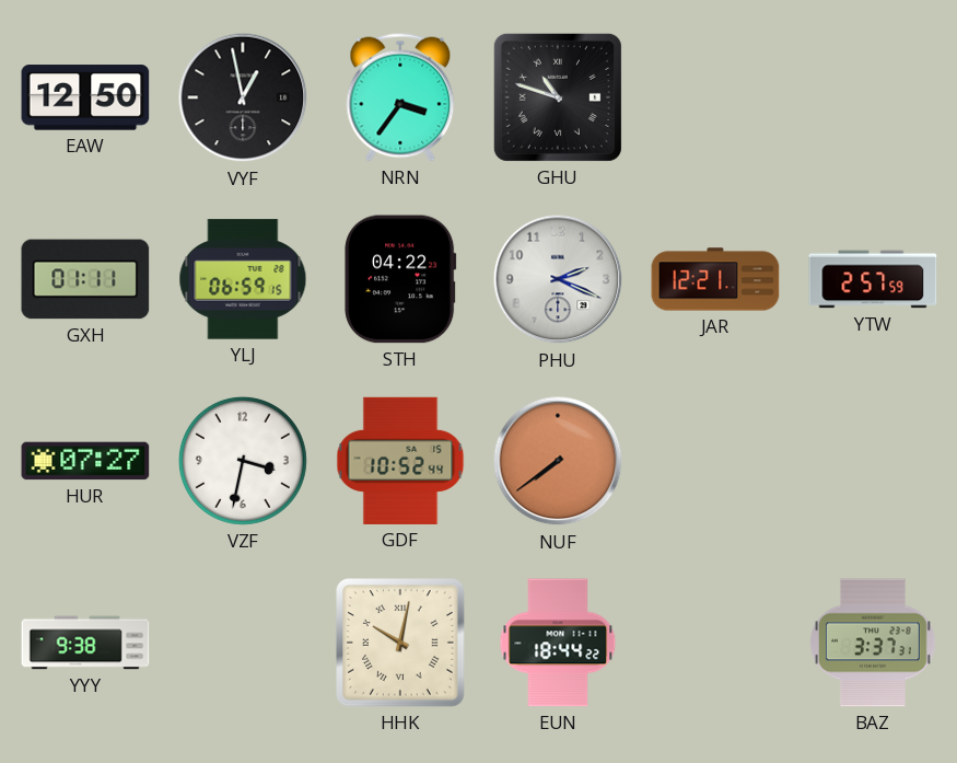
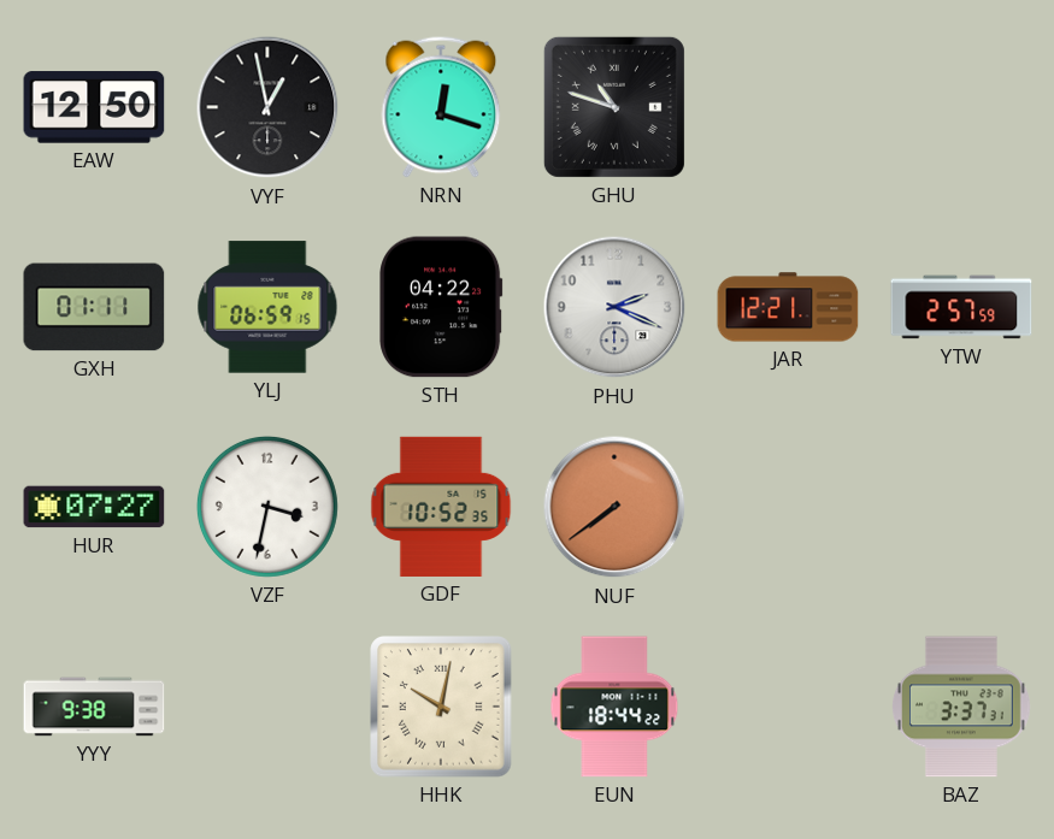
NRN: 3:36 -> 12:18
GDF: 10:52:44 -> 10:52:35
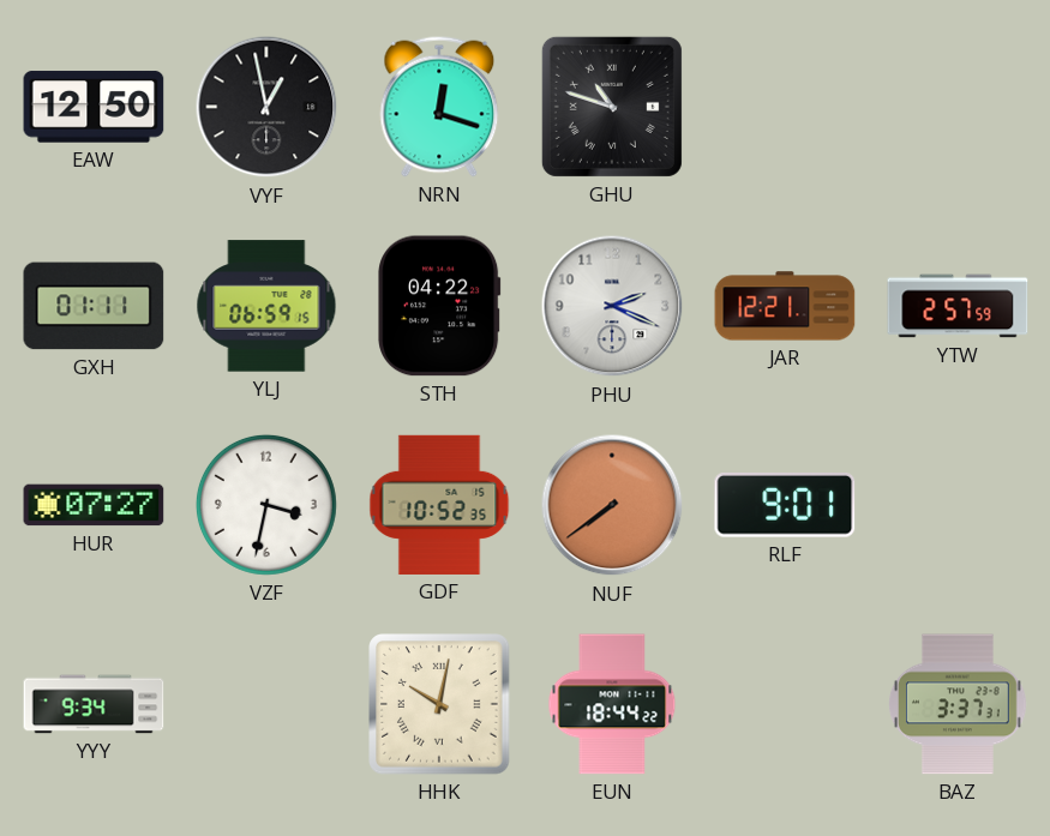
RLF: none -> 9:01
YYY: 9:38 -> 9:34
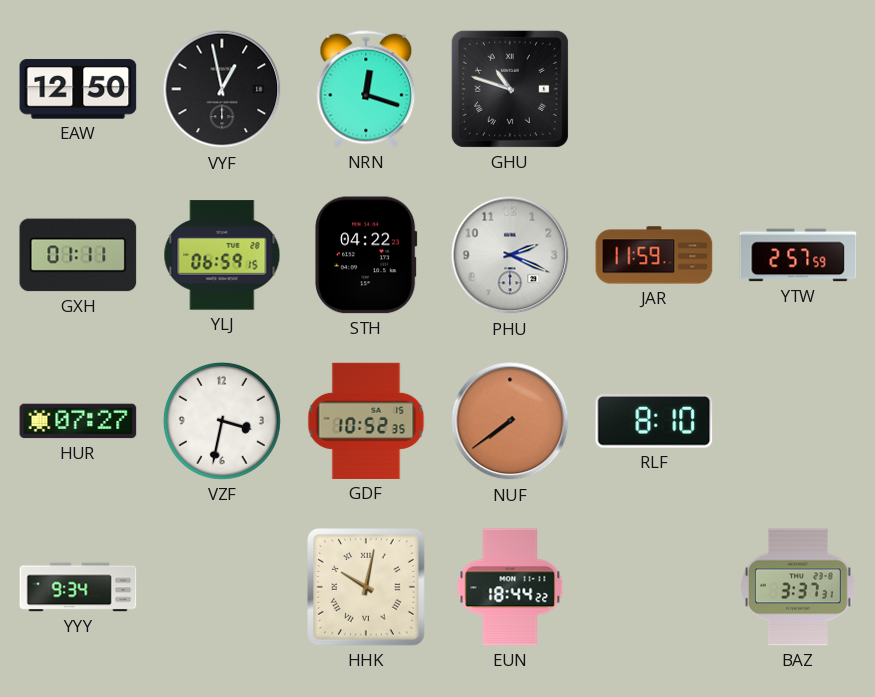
JAR: 12:21 -> 11:59
RLF: 9:01 -> 8:10
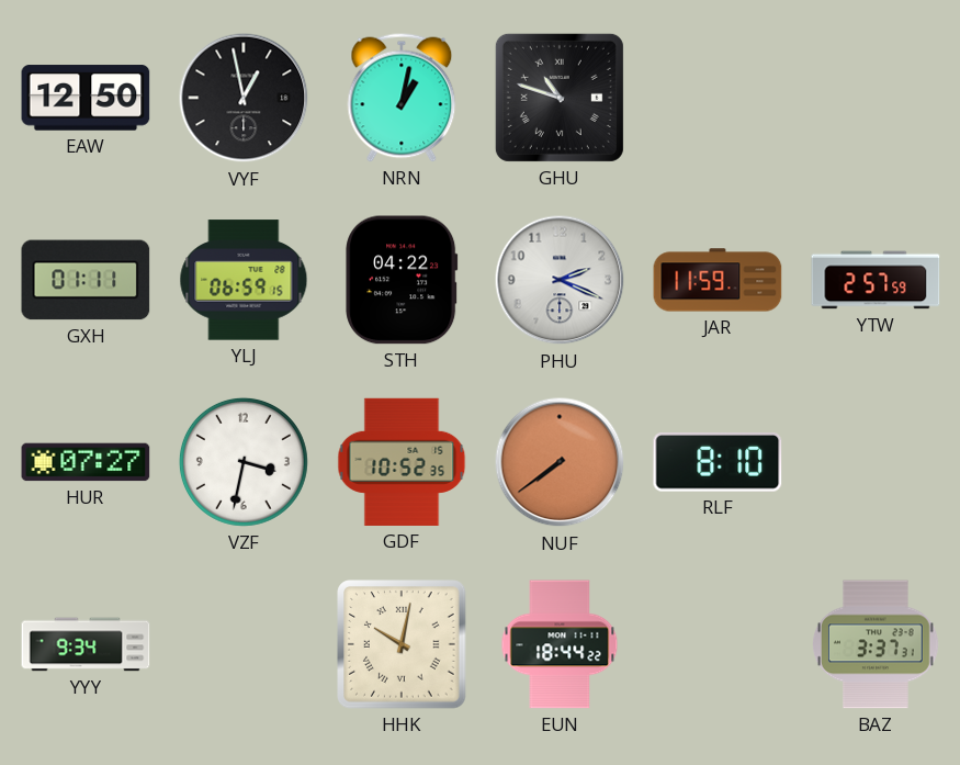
NRN: 12:18 -> 1:02
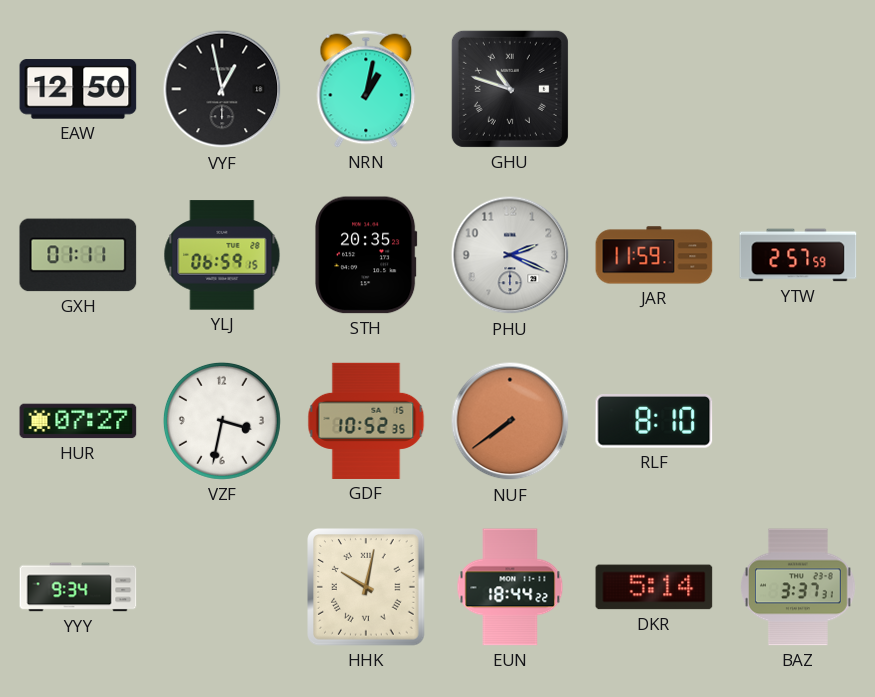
STH: 04:22 -> 20:35
DKR: none -> 5:14
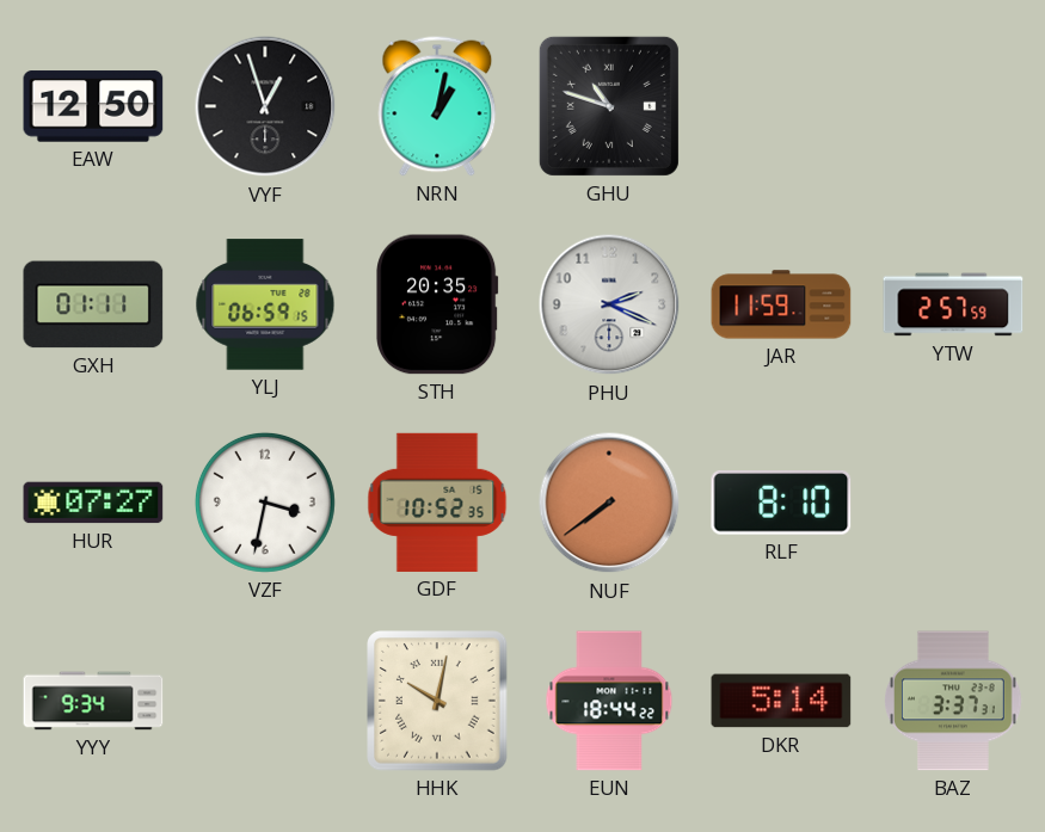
VYF: 12:58 -> 12:57
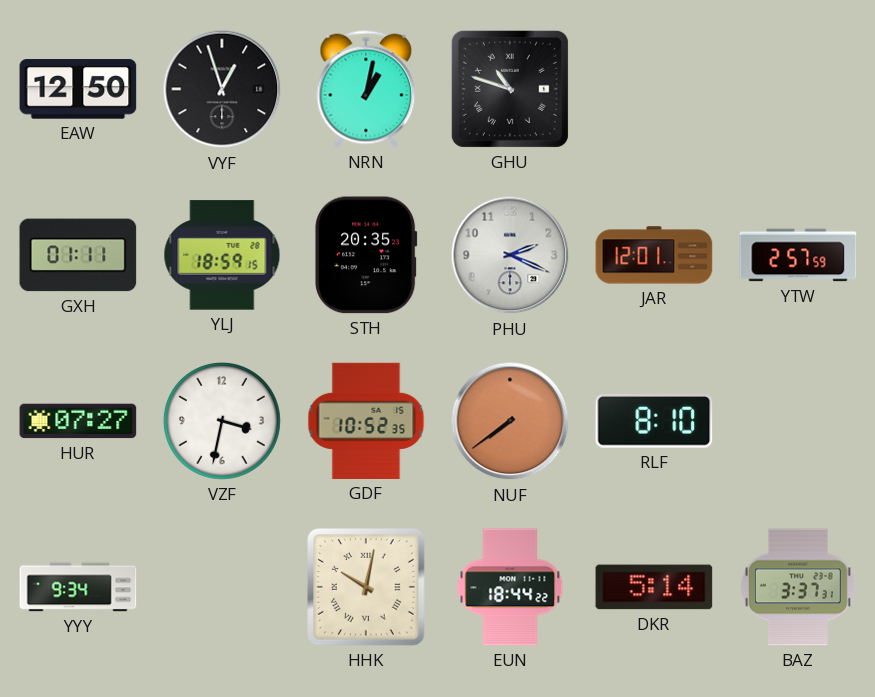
YLJ: 06:59 -> 18:59
JAR: 11:59 -> 12:01
